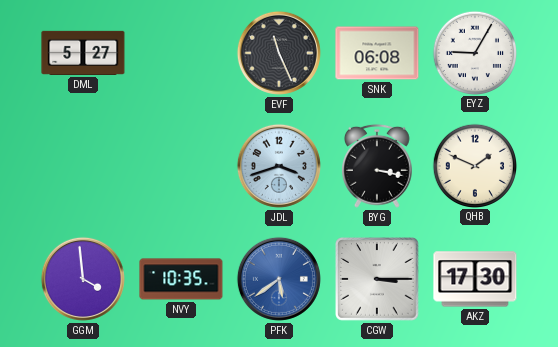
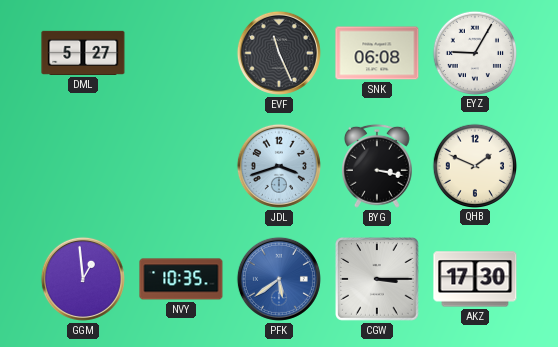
GGM: 3:59 -> 12:59
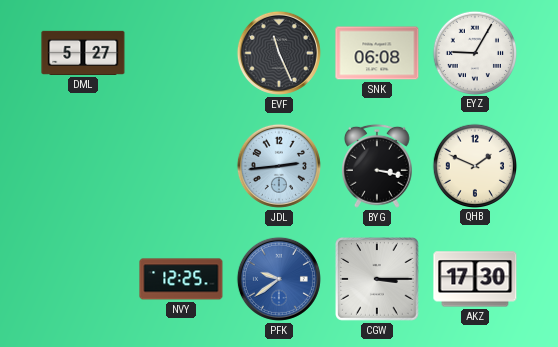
JDL: 3:42 -> 2:44
GGM: 12:59 -> none
NVY: 10:35 -> 12:25
PFK: 5:39 -> 9:39
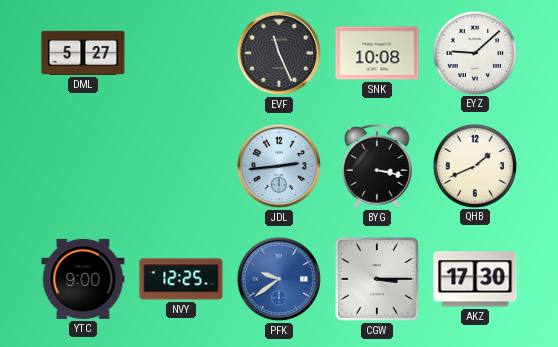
SNK: 06:08 -> 10:08
EYZ: 9:05 -> 9:08
QHB: 1:49 -> 1:41
YTC: none -> 9:00
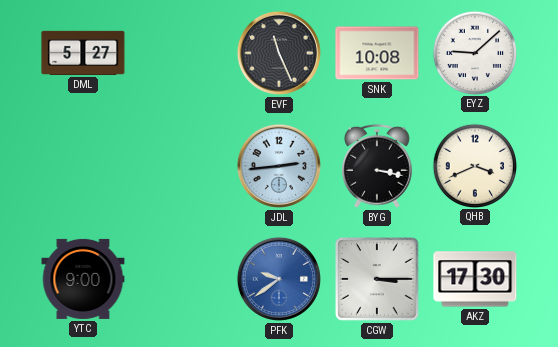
QHB: 1:41 -> 3:41
NVY: 12:25 -> none
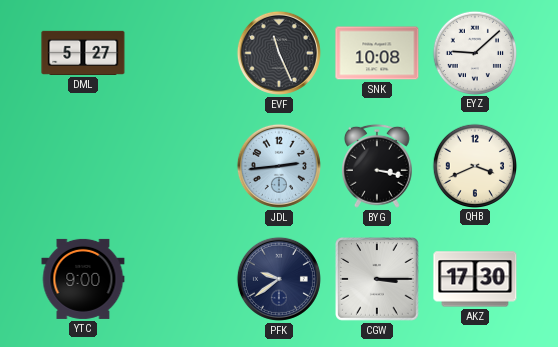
PFK dial: blue -> navy
